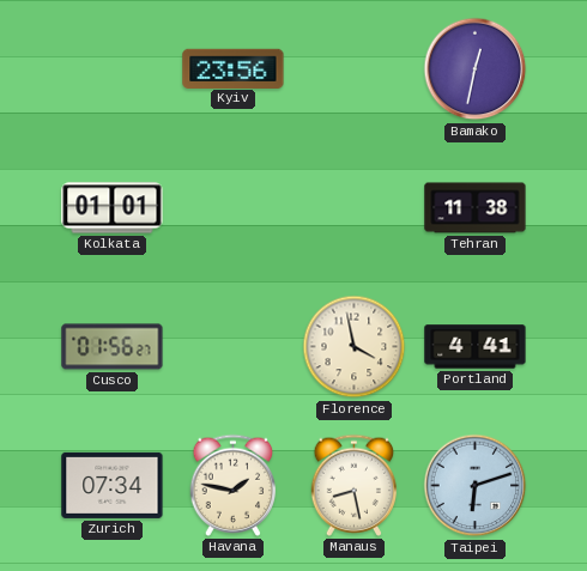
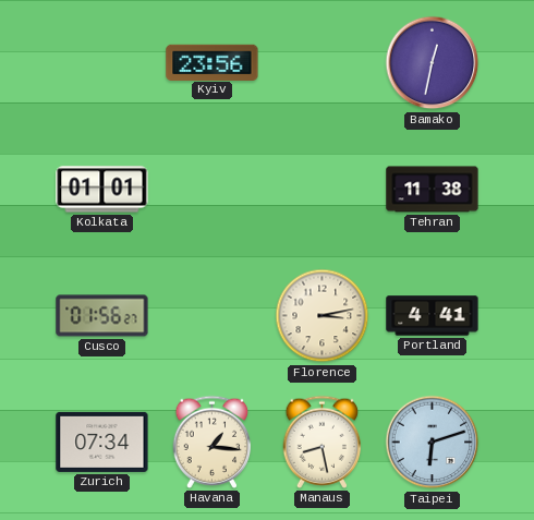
Florence: 3:58 -> 3:13
Havana: 1:47 -> 1:16
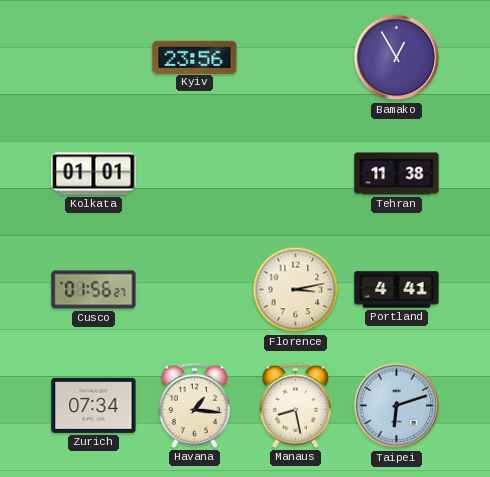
Bamako: 12:32 -> 12:55
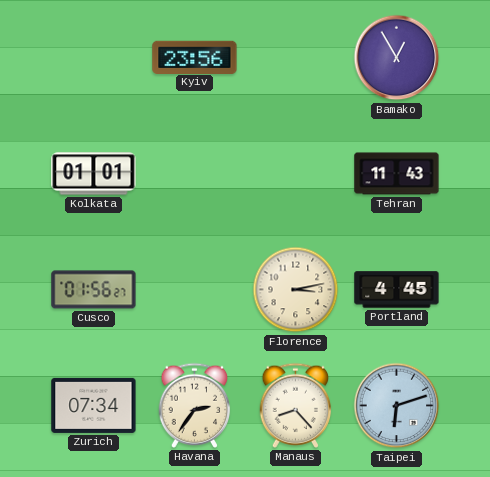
Tehran: 11:38 -> 11:43
Portland: 4:41 -> 4:45
Havana: 1:16 -> 2:36
Manaus: 8:28 -> 8:23
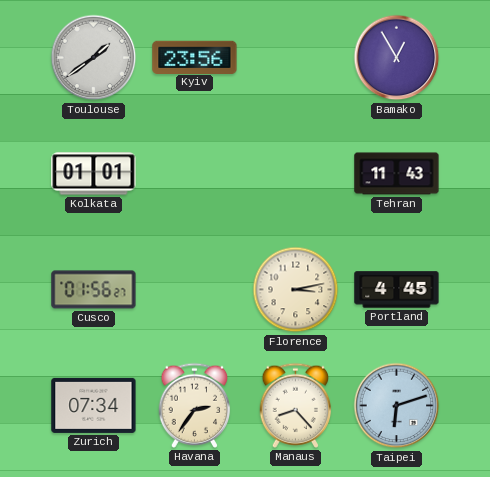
Toulouse: none -> 1:39
